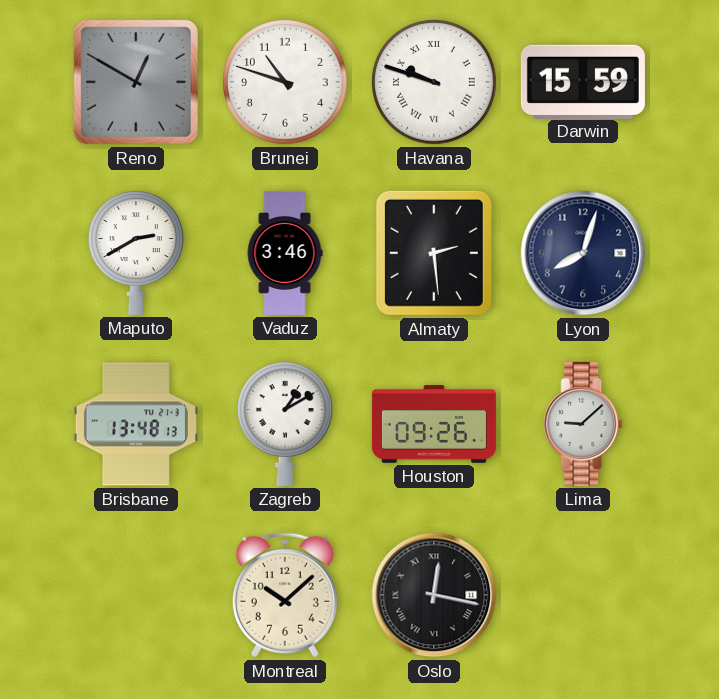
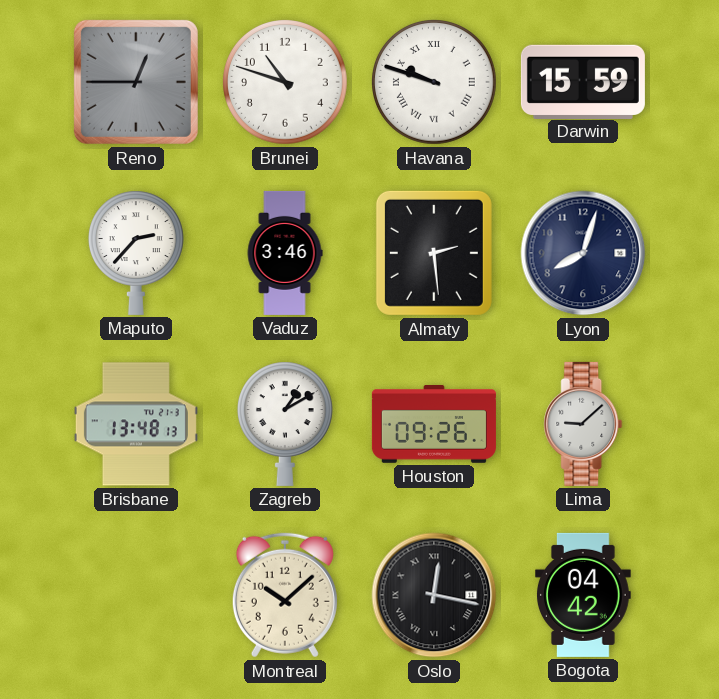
Reno: 12:50 -> 12:45
Maputo: 2:40 -> 2:37
Bogota: none -> 04:42
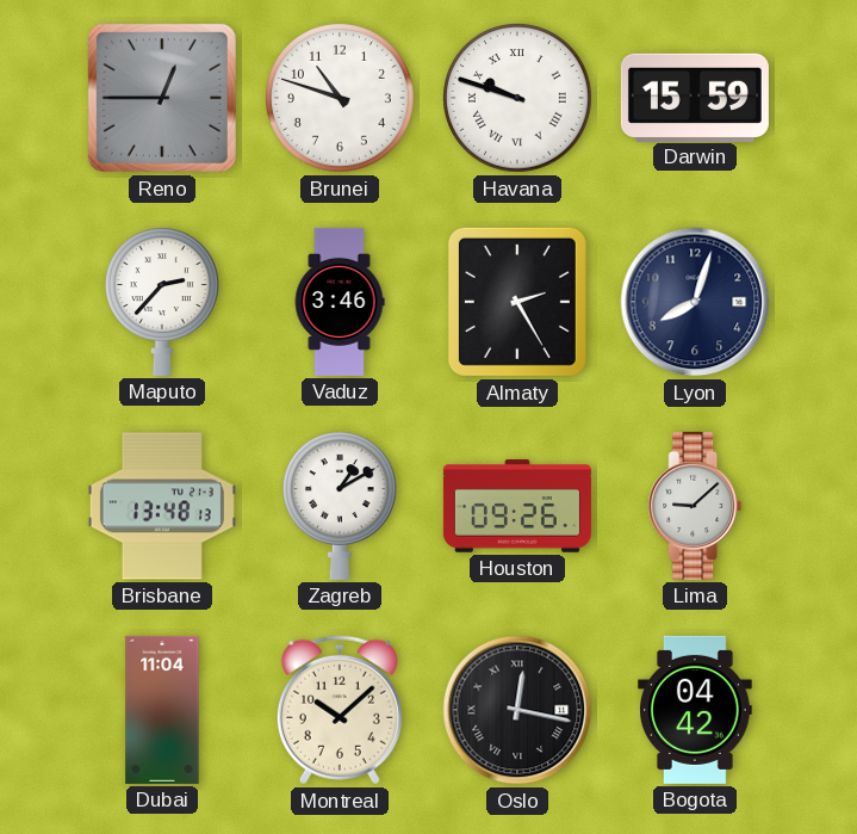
Almaty: 2:29 -> 2:25
Dubai: none -> 11:04
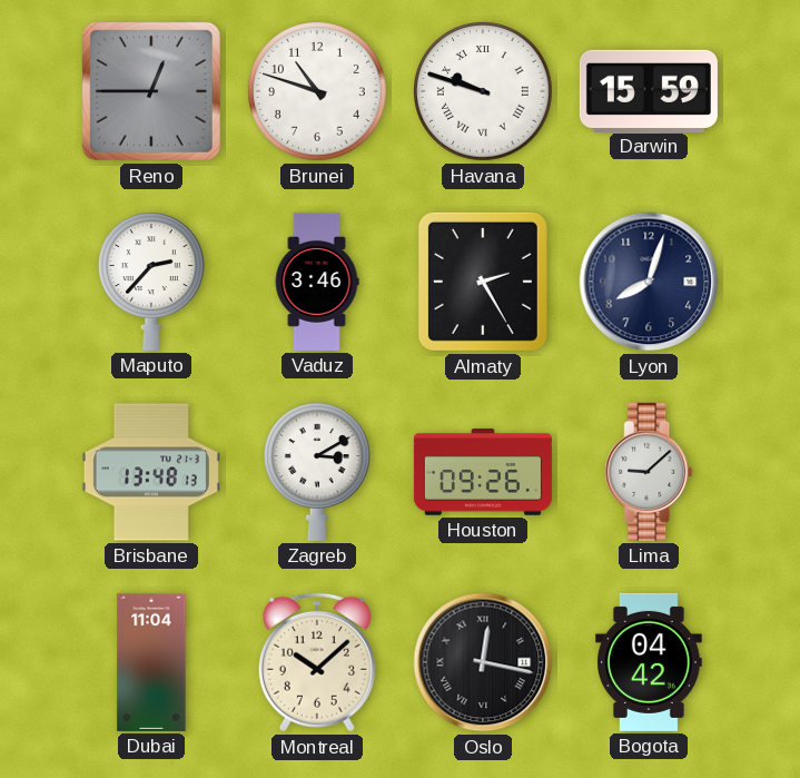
Zagreb: 1:10 -> 3:10
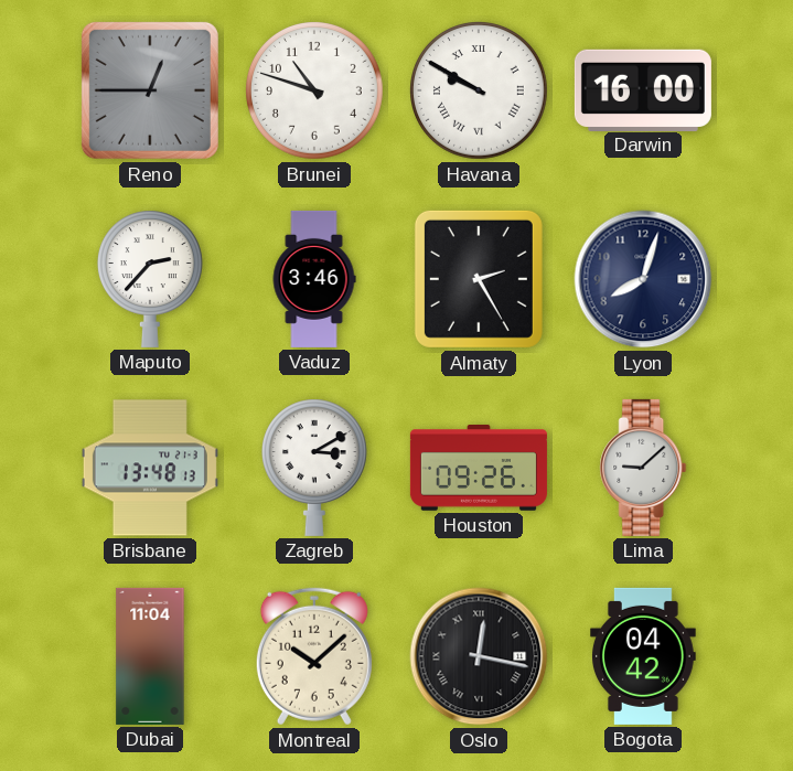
Havana: 9:48 -> 9:50
Darwin: 15:59 -> 16:00
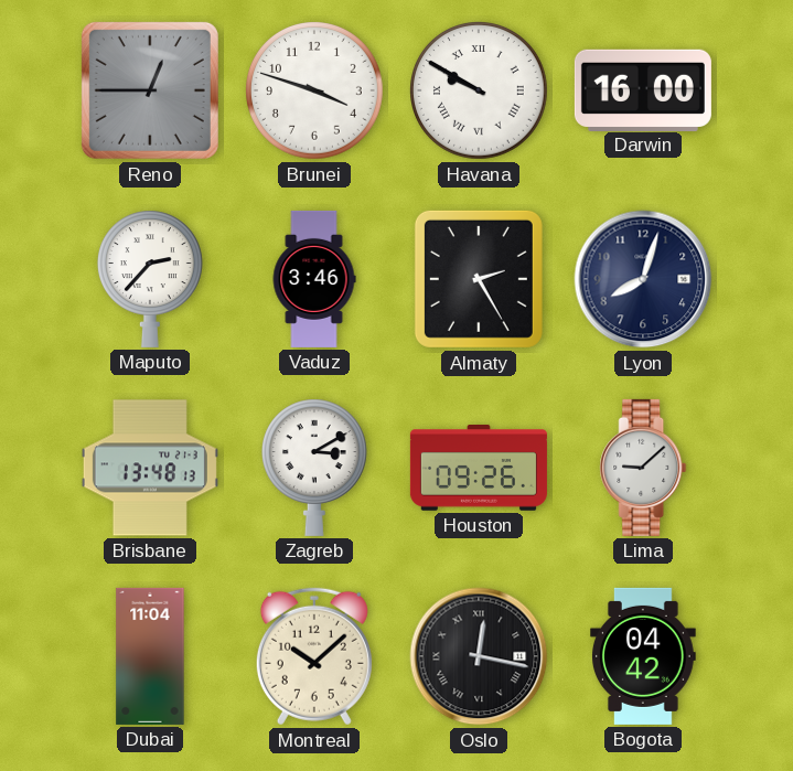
Brunei: 10:48 -> 3:48
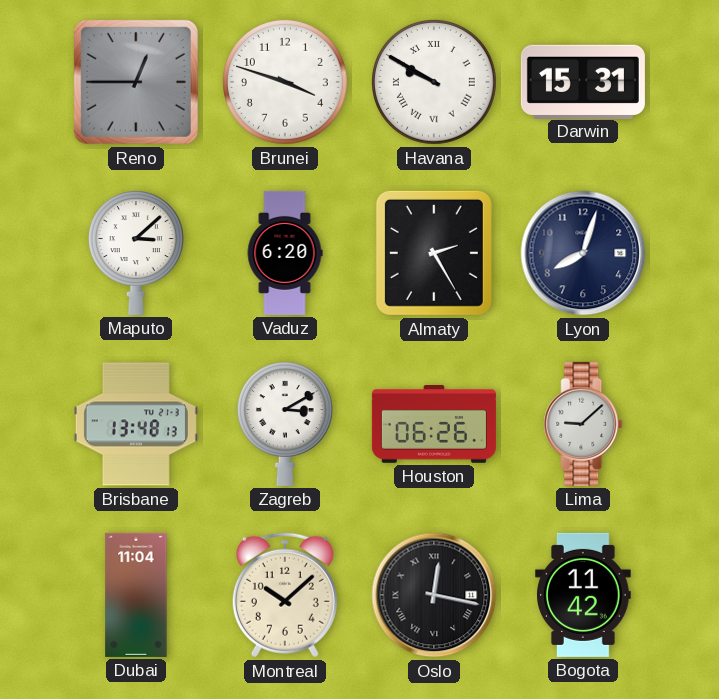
Darwin: 16:00 -> 15:31
Maputo: 2:37 -> 3:08
Vaduz: 3:46 -> 6:20
Houston: 09:26 -> 06:26
Bogota: 04:42 -> 11:42
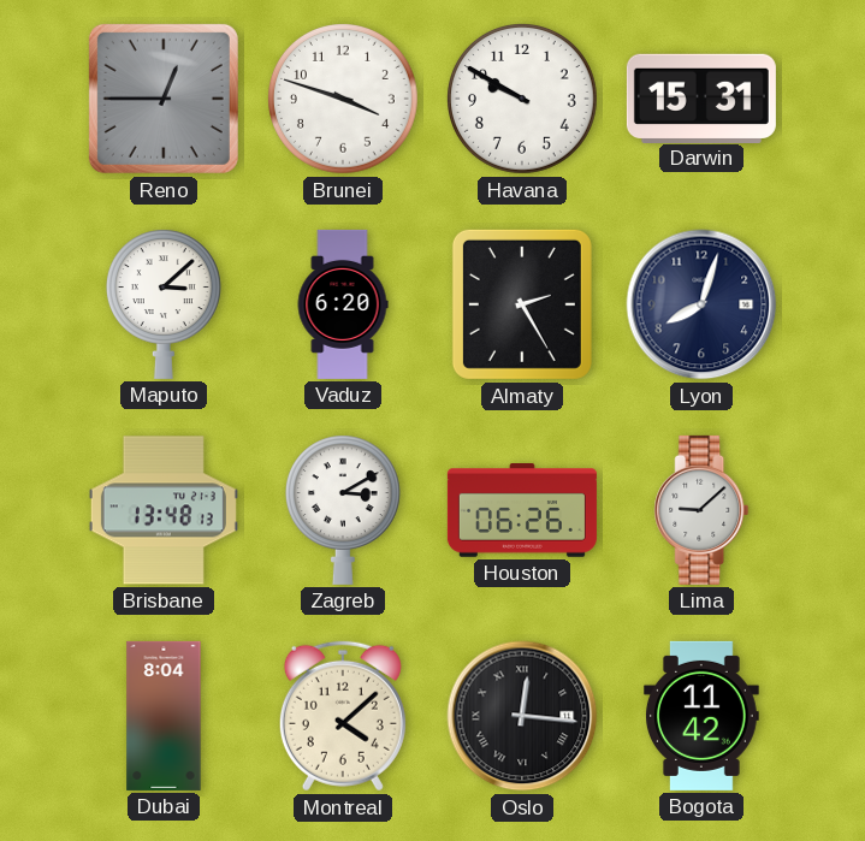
Havana numerals: Roman -> Arabic
Dubai: 11:04 -> 8:04
Montreal: 10:08 -> 4:08
Oslo: 12:17 -> 12:16
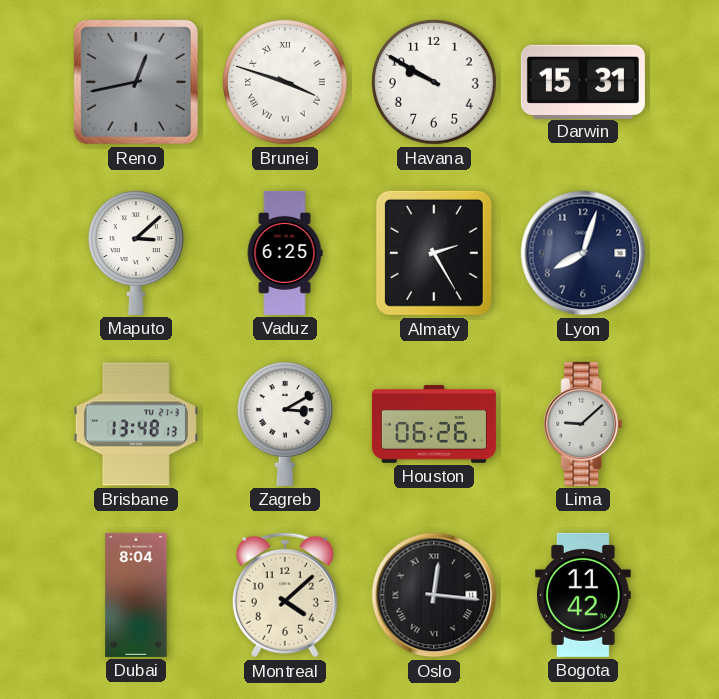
Reno: 12:45 -> 12:43
Brunei numerals: Arabic -> Roman
Vaduz: 6:20 -> 6:25
